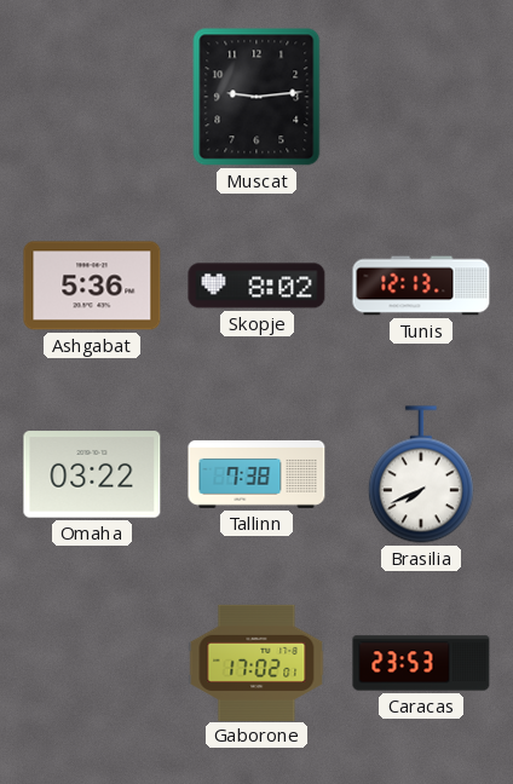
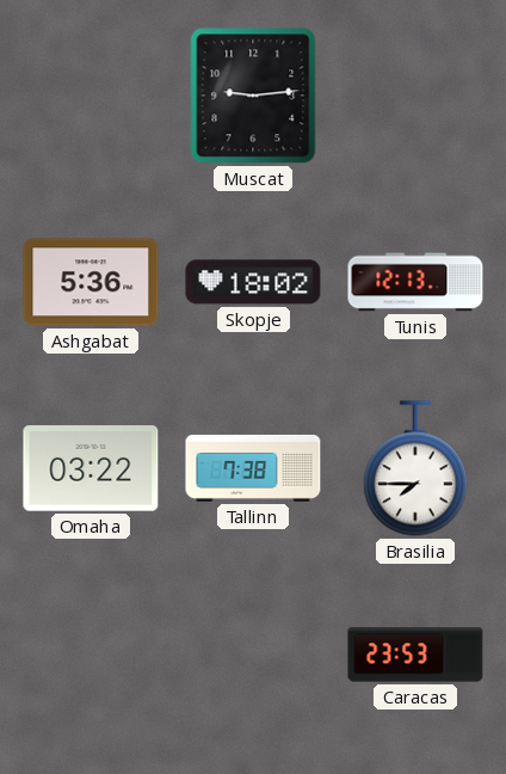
Skopje: 8:02 -> 18:02
Brasilia: 7:41 -> 7:45
Gaborone: 17:02 -> none
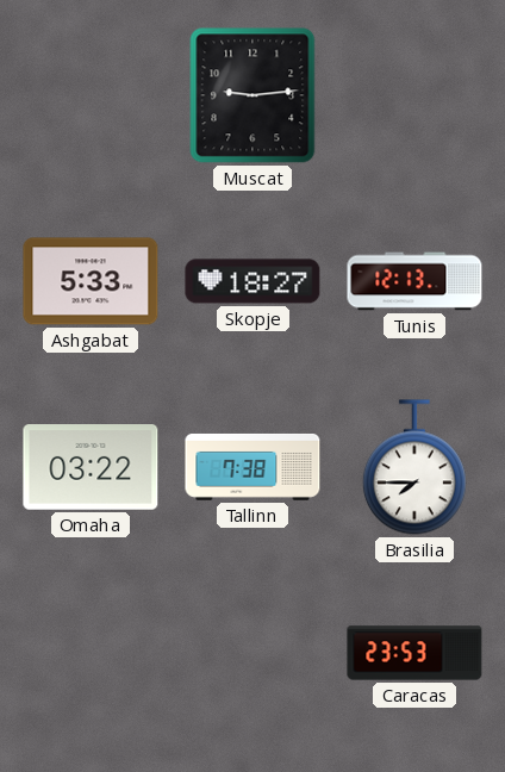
Ashgabat: 5:36 -> 5:33
Skopje: 18:02 -> 18:27
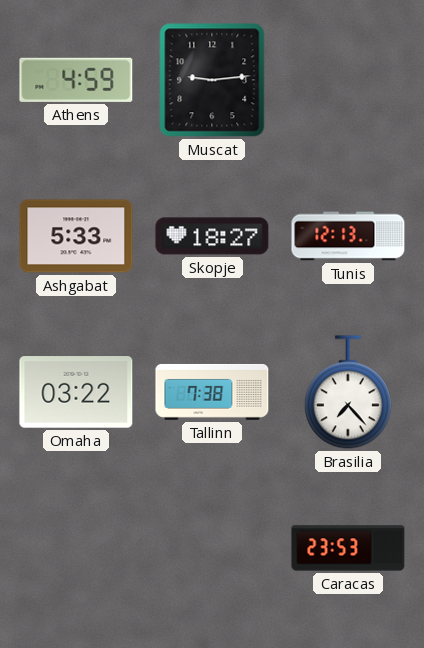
Athens: none -> 4:59
Brasilia: 7:45 -> 7:23
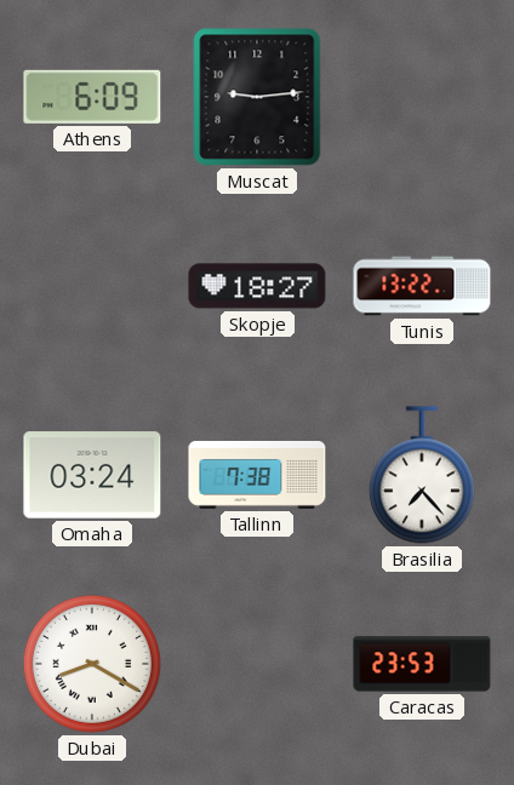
Athens: 4:59 -> 6:09
Ashgabat: 5:33 -> none
Tunis: 12:13 -> 13:22
Omaha: 03:22 -> 03:24
Dubai: none -> 8:20
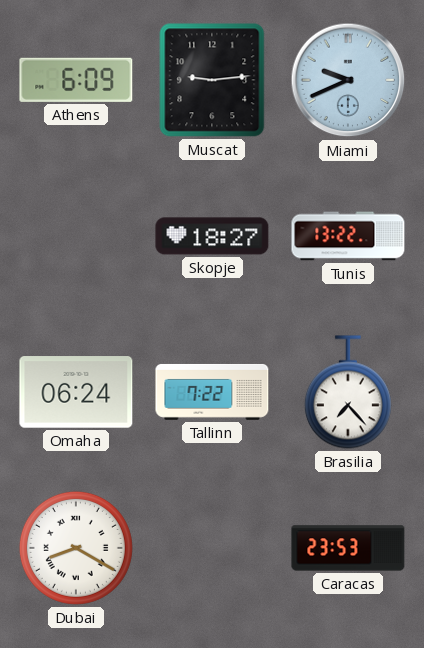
Miami: none -> 9:41
Omaha: 03:24 -> 06:24
Tallinn: 7:38 -> 7:22
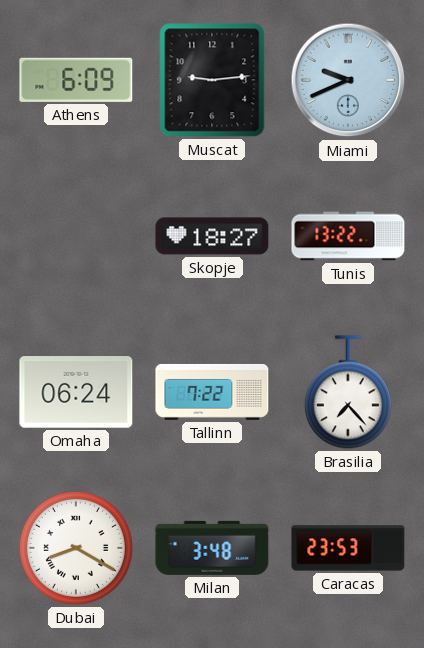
Milan: none -> 3:48
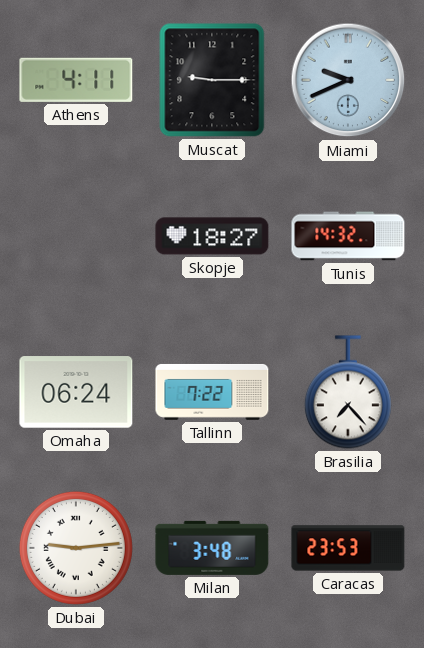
Athens: 6:09 -> 4:11
Muscat: 9:14 -> 9:15
Tunis: 13:22 -> 14:32
Dubai: 8:20 -> 9:14
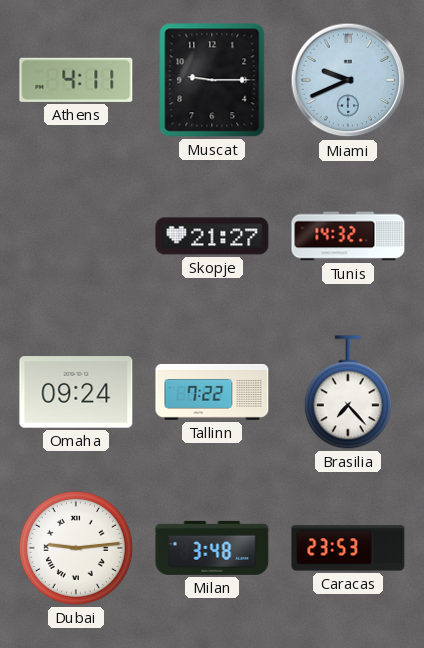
Skopje: 18:27 -> 21:27
Omaha: 06:24 -> 09:24
